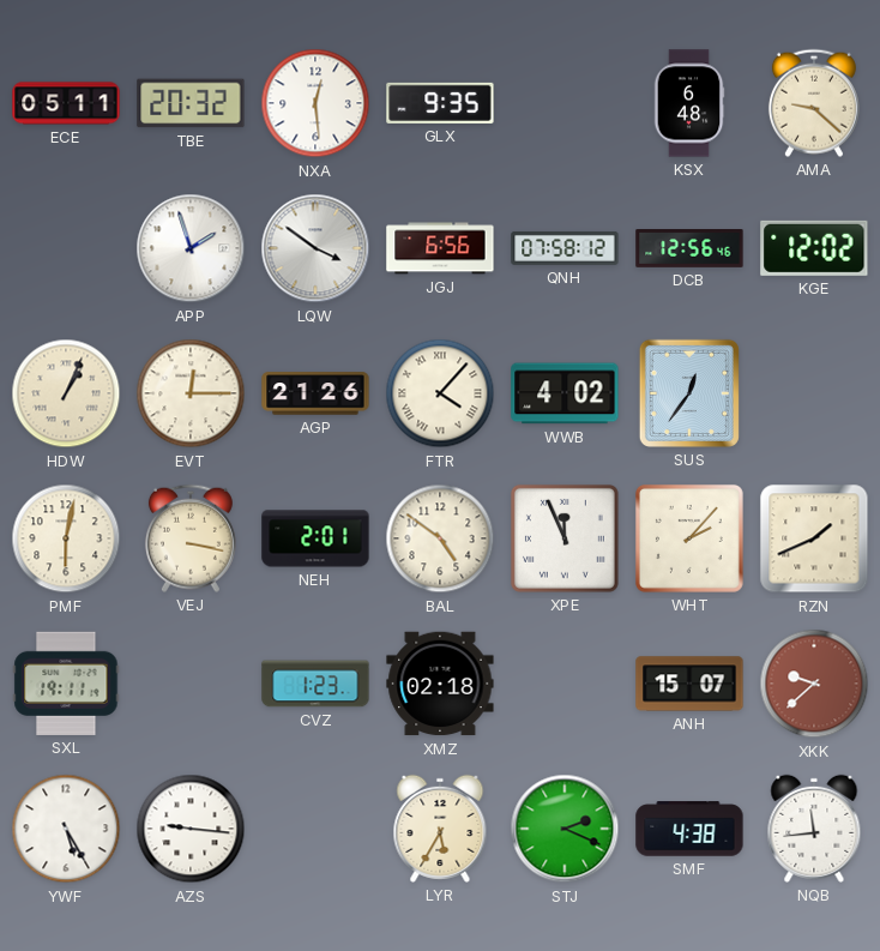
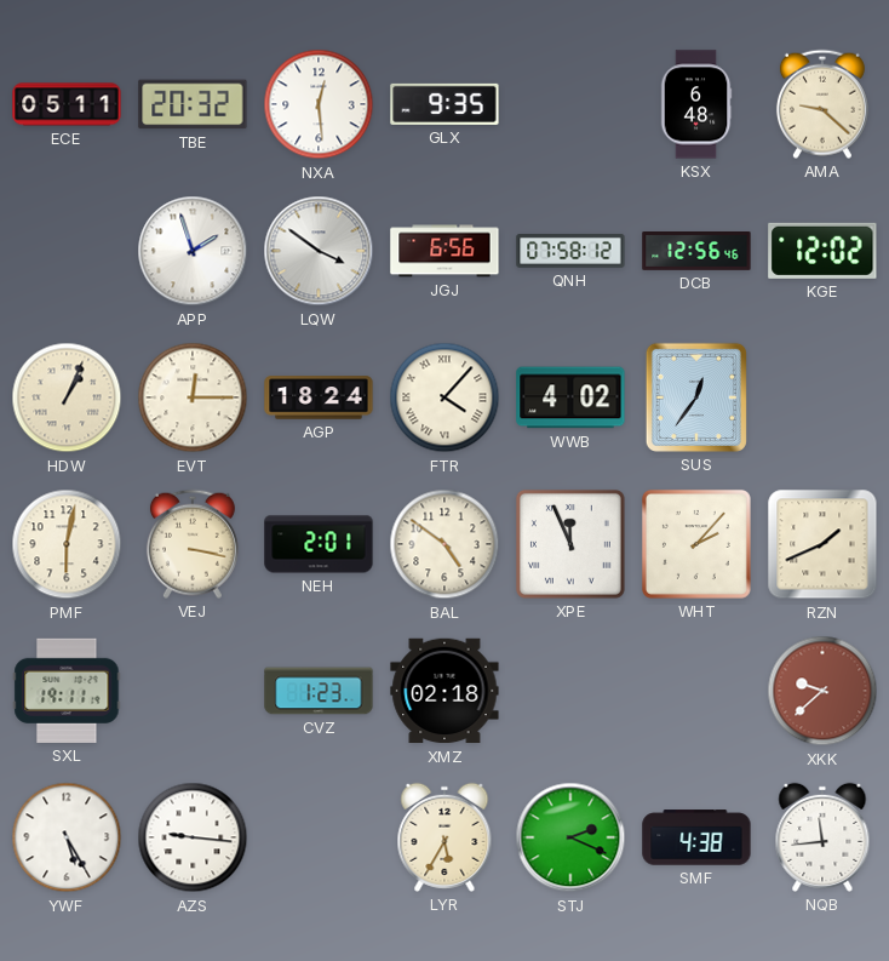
AGP: 21:26 -> 18:24
ANH: 15:07 -> none
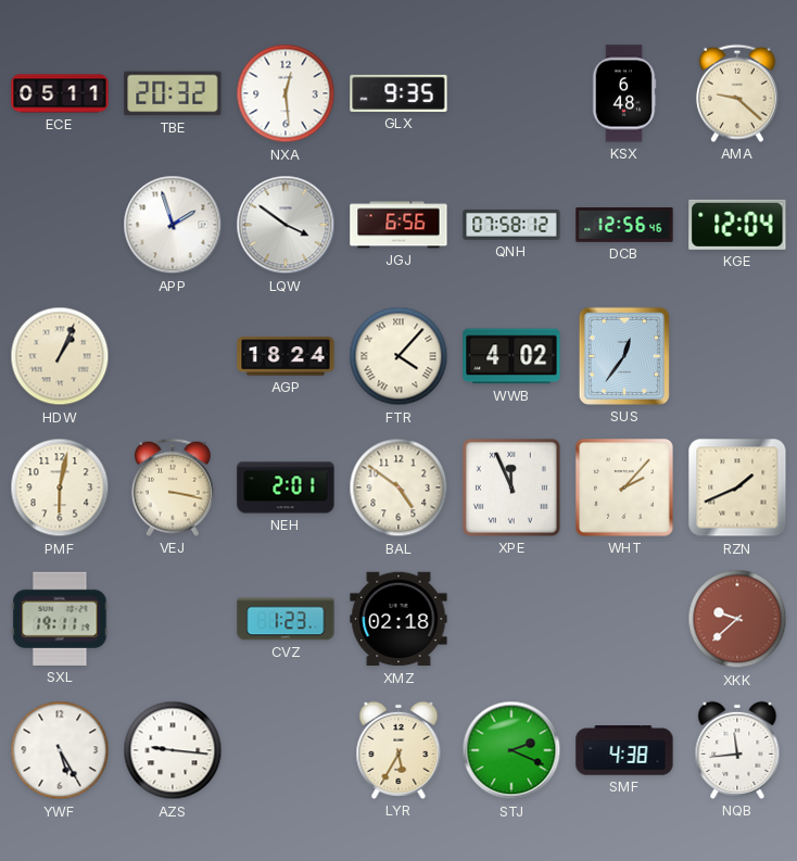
KGE: 12:02 -> 12:04
EVT: 12:15 -> none
